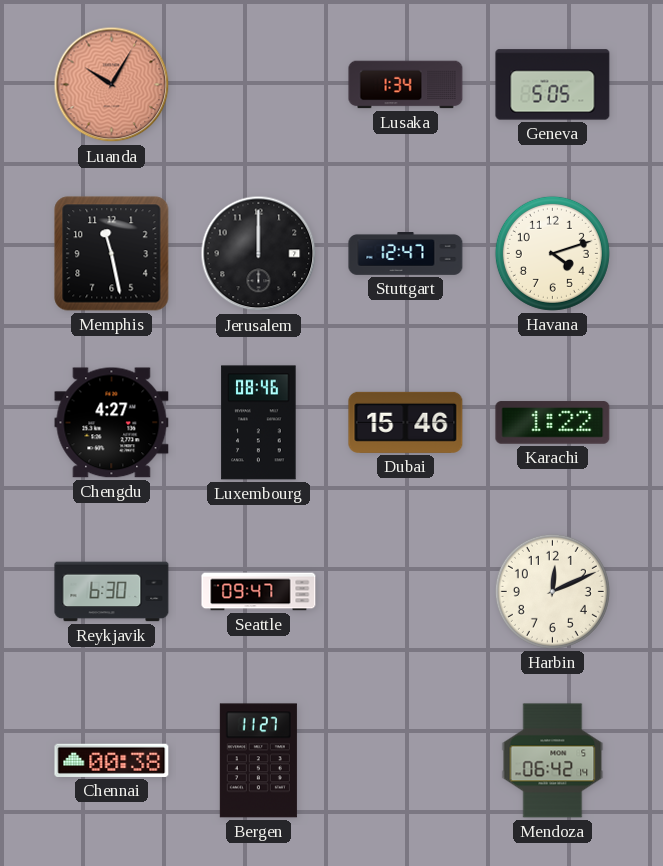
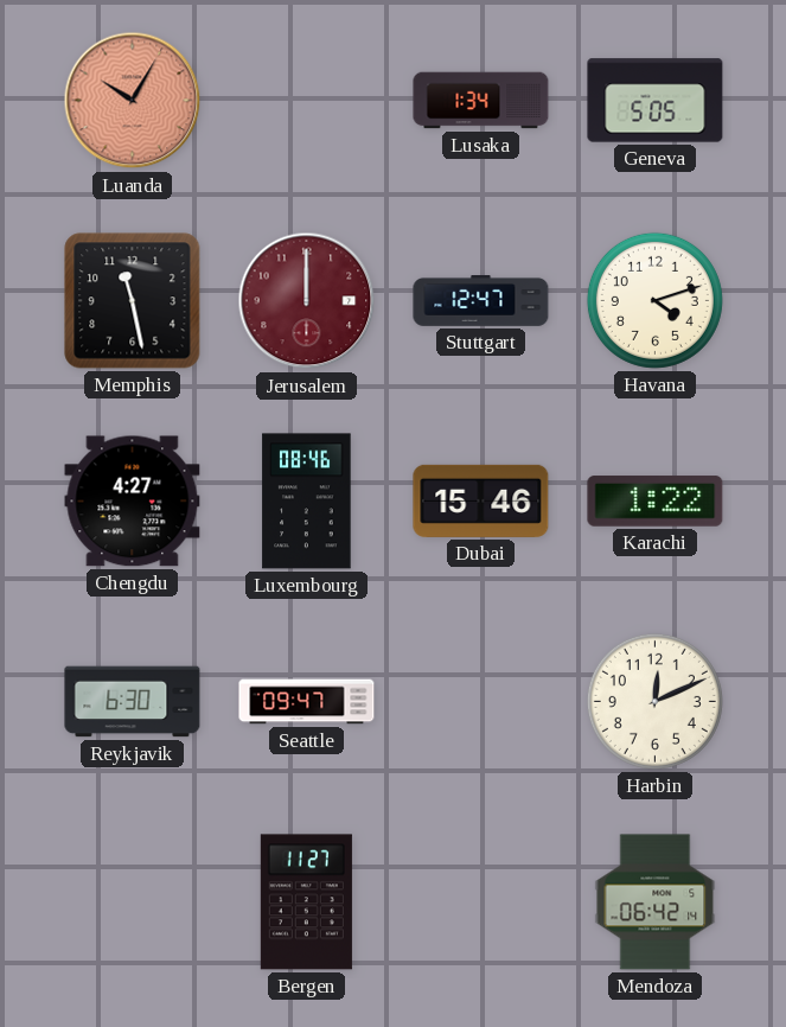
Jerusalem dial: black -> burgundy
Chennai: 00:38 -> none
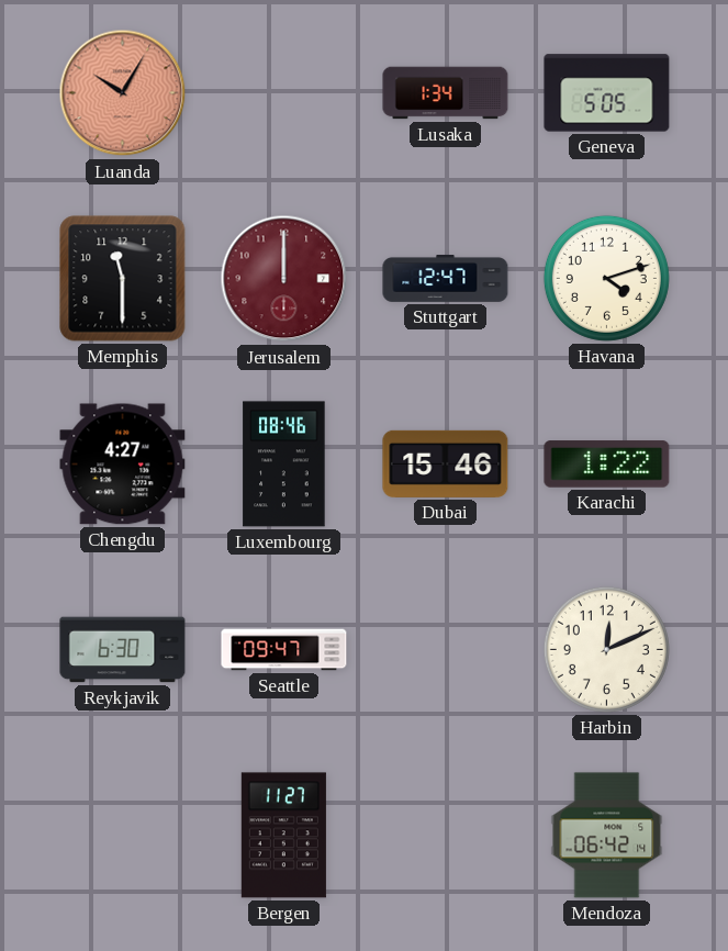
Memphis: 11:28 -> 11:30
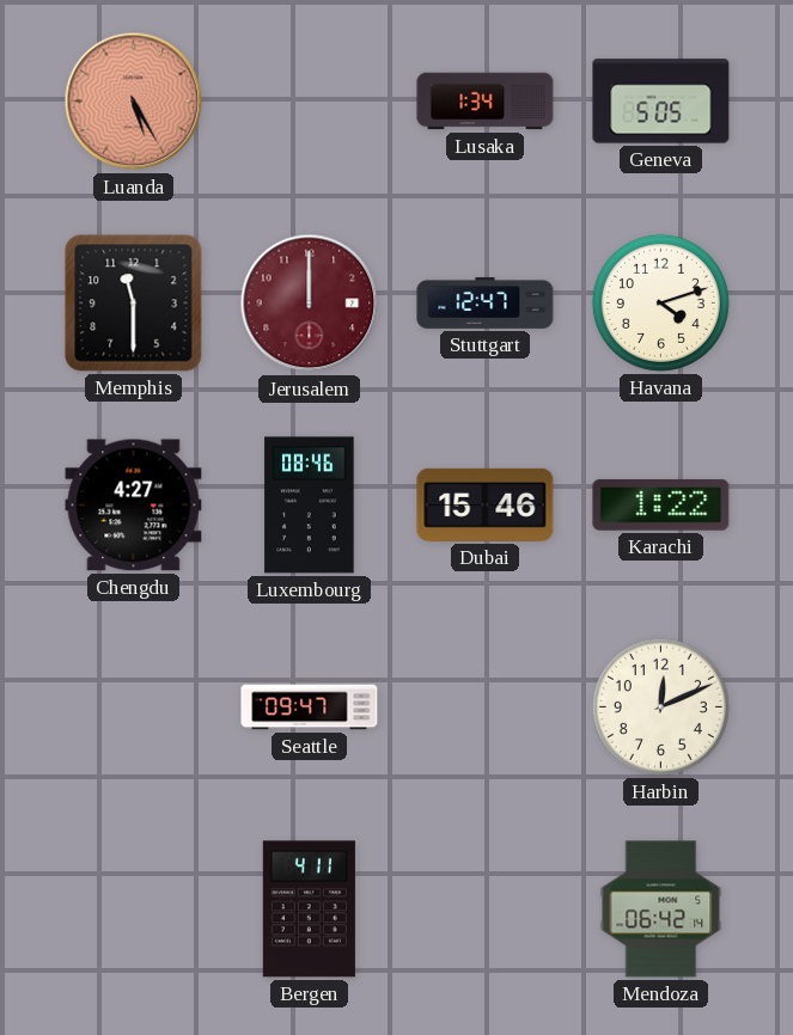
Luanda: 10:05 -> 5:25
Reykjavik: 6:30 -> none
Bergen: 11:27 -> 4:11
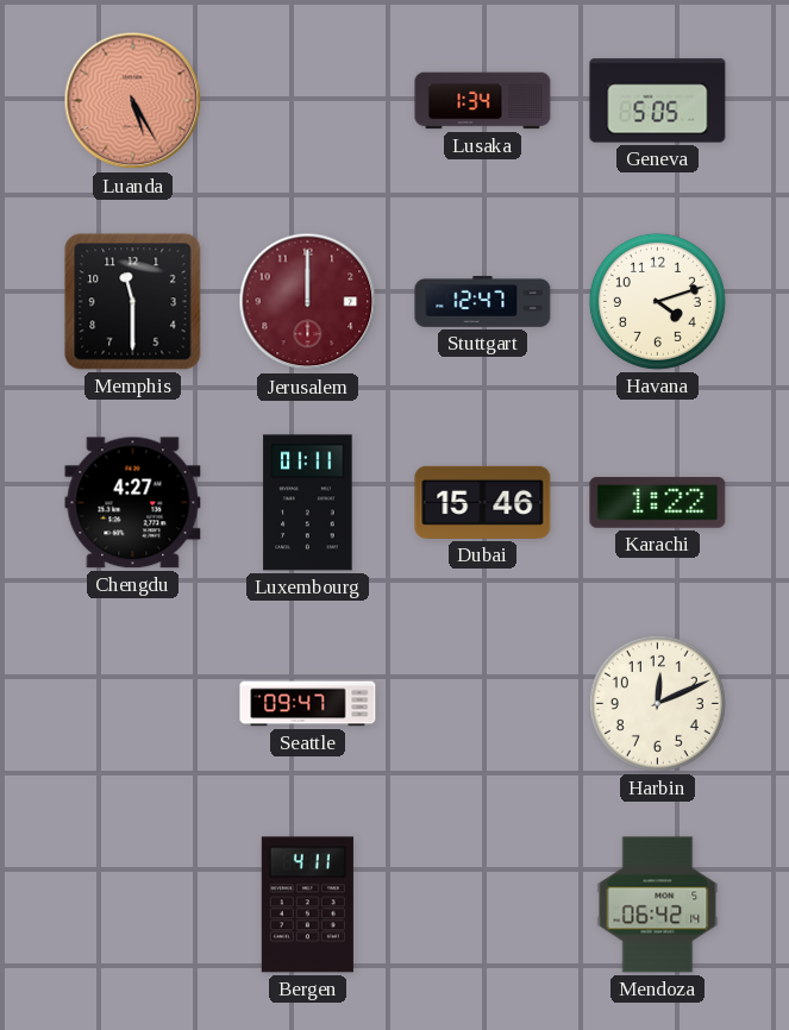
Luxembourg: 08:46 -> 01:11
